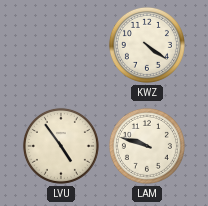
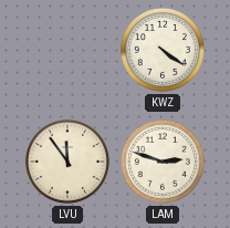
LVU: 4:54 -> 11:54
LAM: 9:48 -> 2:48
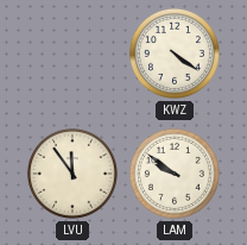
LAM: 2:48 -> 9:51
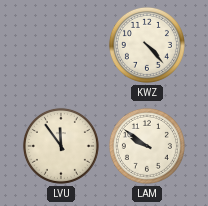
KWZ: 4:21 -> 4:23
